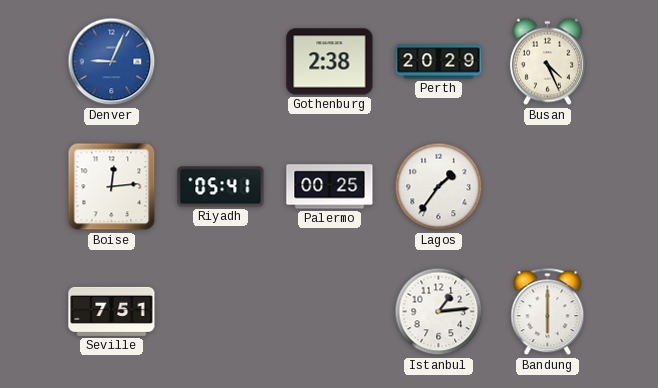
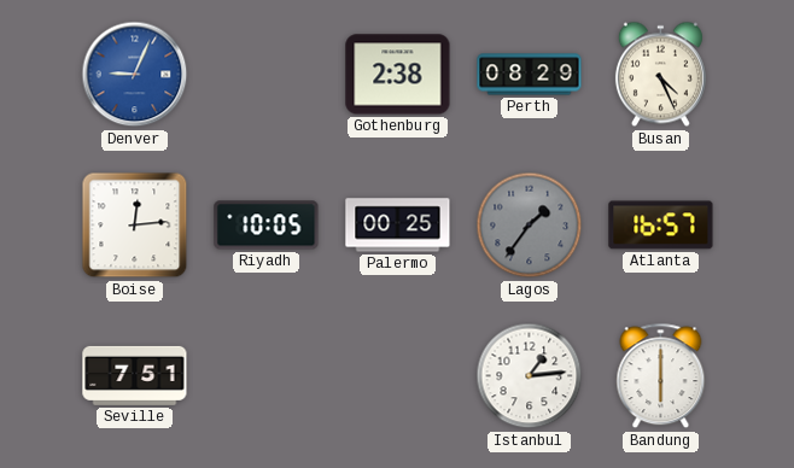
Perth: 20:29 -> 08:29
Riyadh: 05:41 -> 10:05
Lagos dial: white -> grey
Atlanta: none -> 16:57
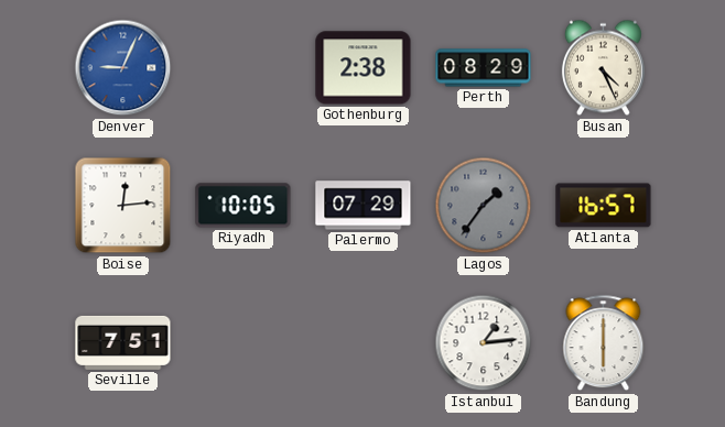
Palermo: 00:25 -> 07:29
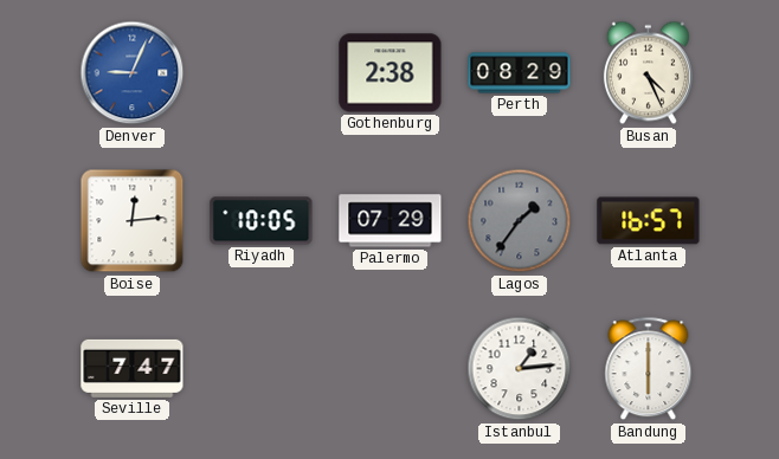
Seville: 7:51 -> 7:47
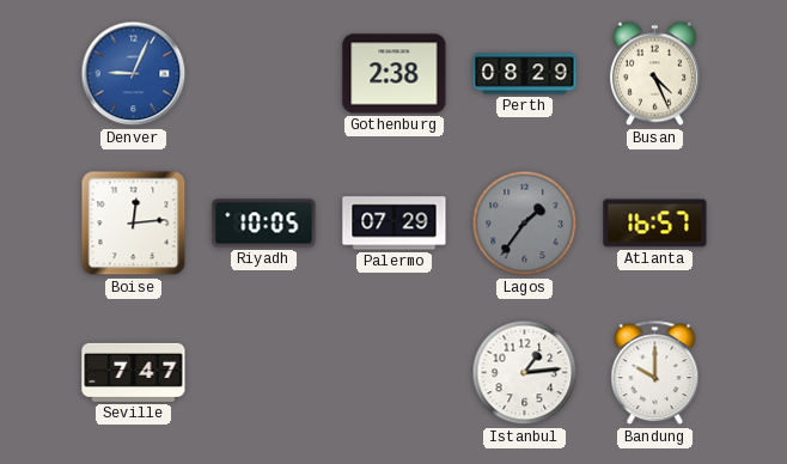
Bandung: 6:00 -> 10:00
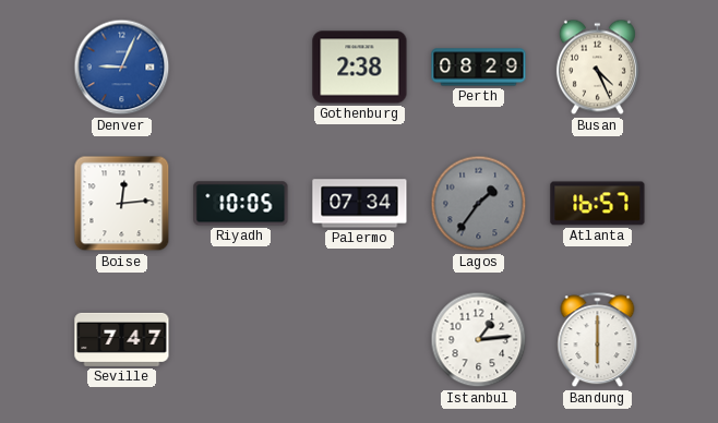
Palermo: 07:29 -> 07:34
Bandung: 10:00 -> 6:00
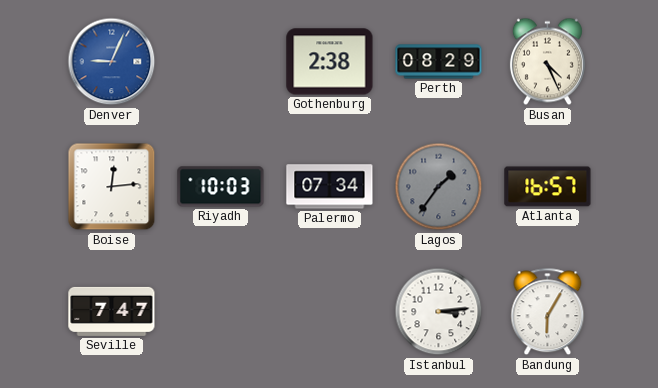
Riyadh: 10:05 -> 10:03
Istanbul: 1:14 -> 3:14
Bandung: 6:00 -> 6:05
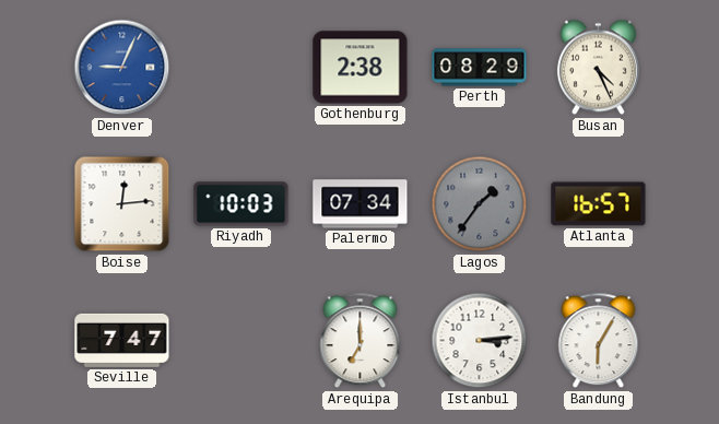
Arequipa: none -> 7:00
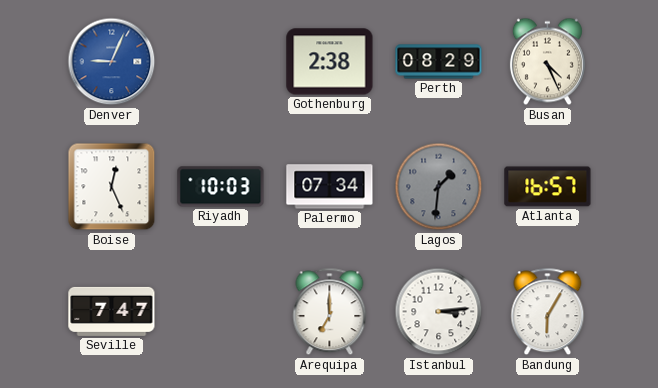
Boise: 12:14 -> 12:26
Lagos: 1:36 -> 1:31
